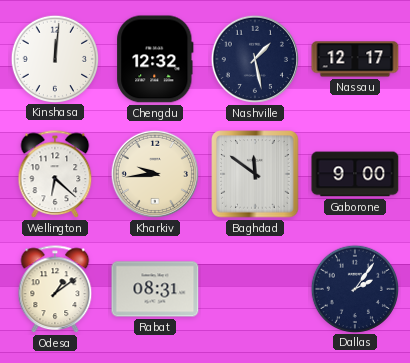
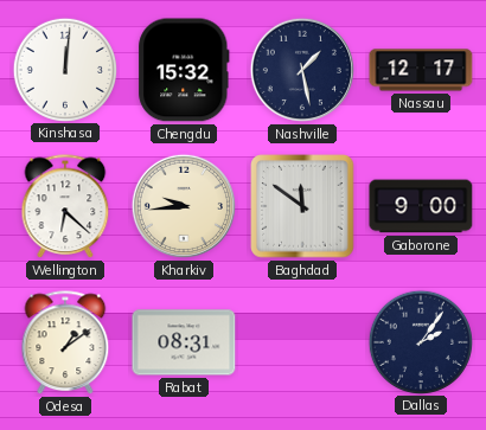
Chengdu: 12:32 -> 15:32
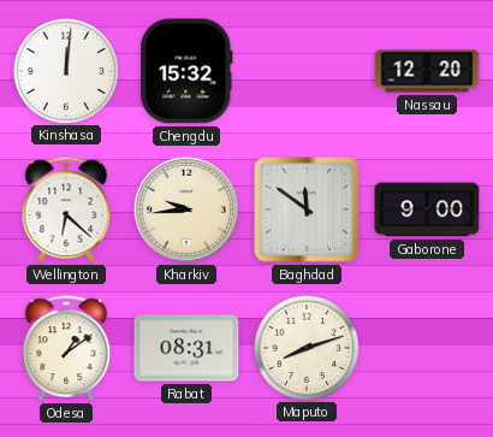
Nashville: 1:28 -> none
Nassau: 12:17 -> 12:20
Maputo: none -> 8:12
Dallas: 2:06 -> none
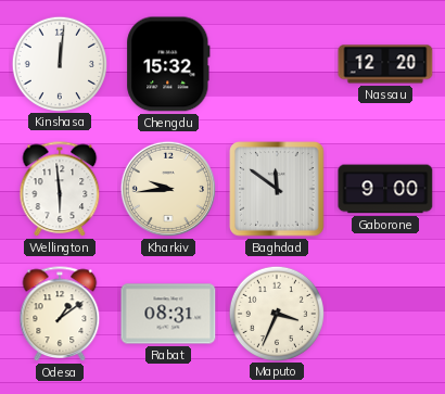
Wellington: 6:22 -> 5:59
Maputo: 8:12 -> 3:34
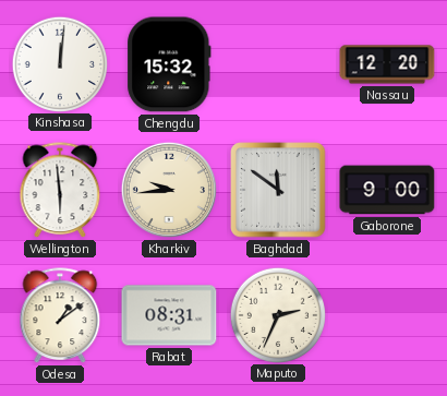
Maputo: 3:34 -> 2:34
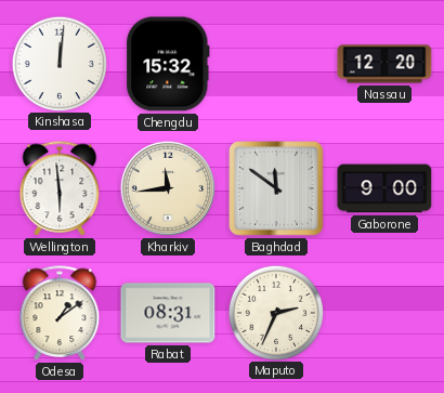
Kharkiv: 9:44 -> 11:44
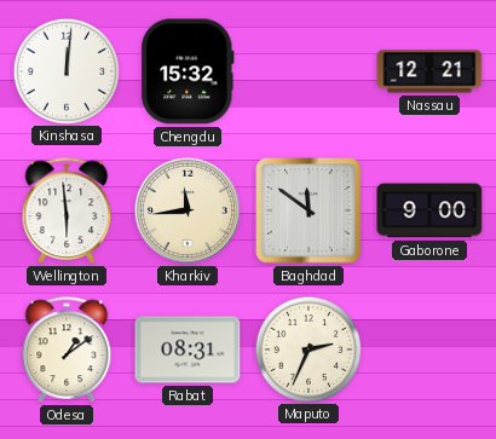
Nassau: 12:20 -> 12:21
